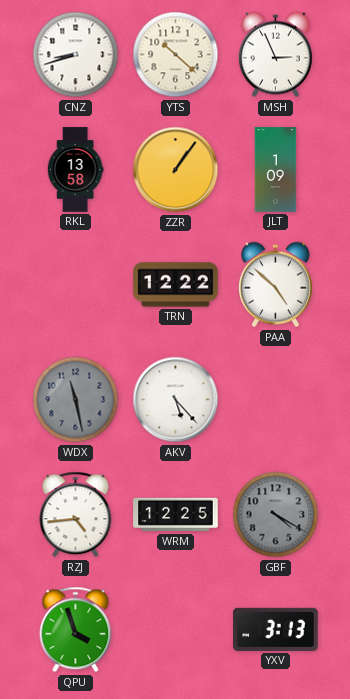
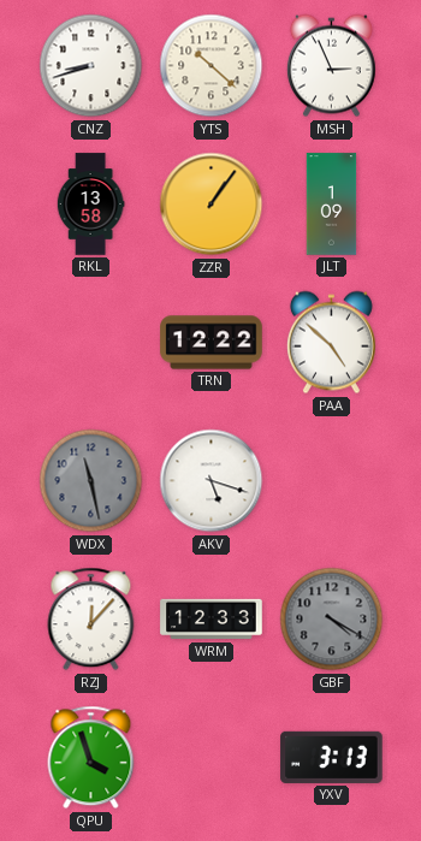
AKV: 5:23 -> 5:18
RZJ: 4:44 -> 12:07
WRM: 12:25 -> 12:33
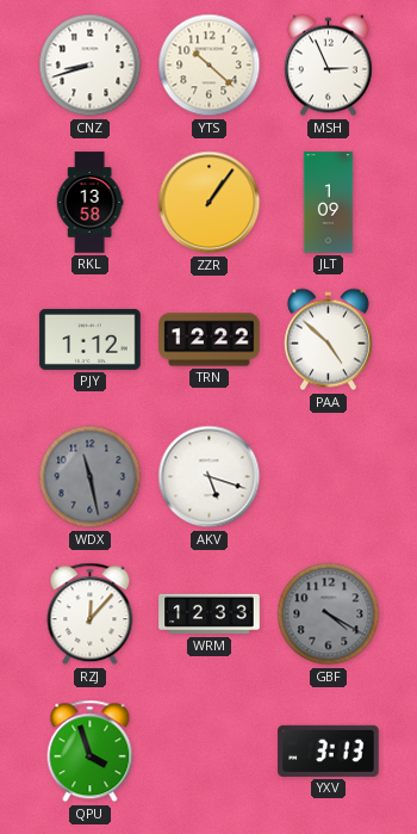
PJY: none -> 1:12
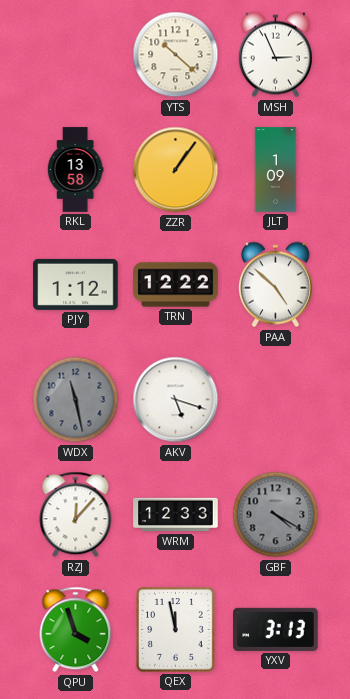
CNZ: 8:42 -> none
QEX: none -> 11:58
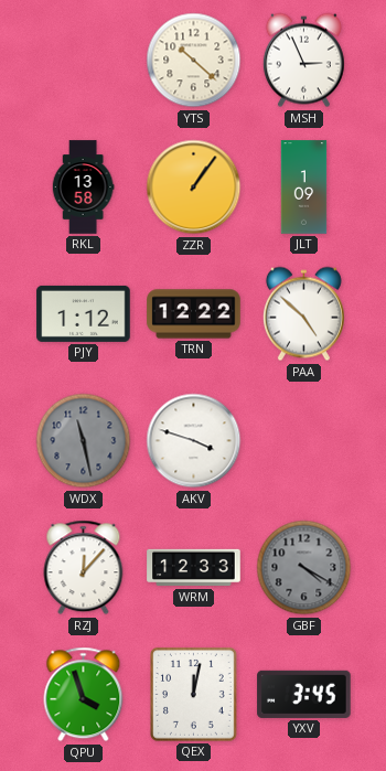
AKV: 5:18 -> 3:48
QEX: 11:58 -> 12:02
YXV: 3:13 -> 3:45
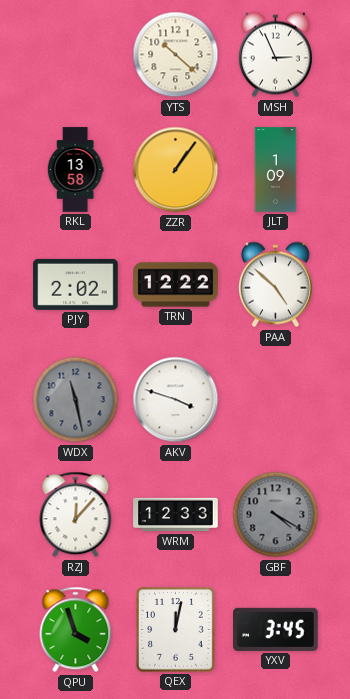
PJY: 1:12 -> 2:02
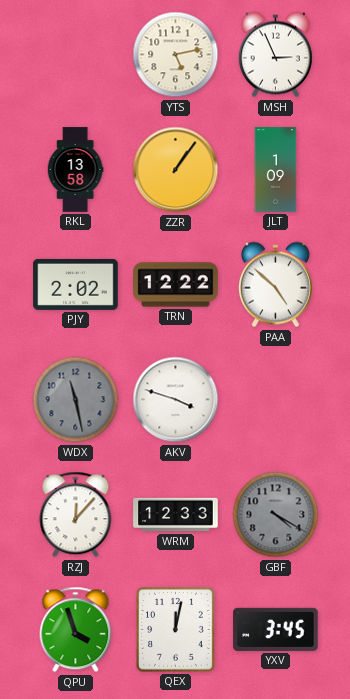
YTS: 10:22 -> 5:13
